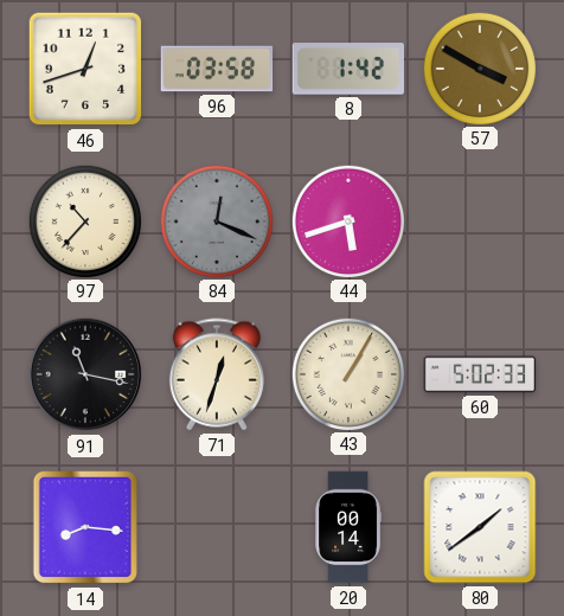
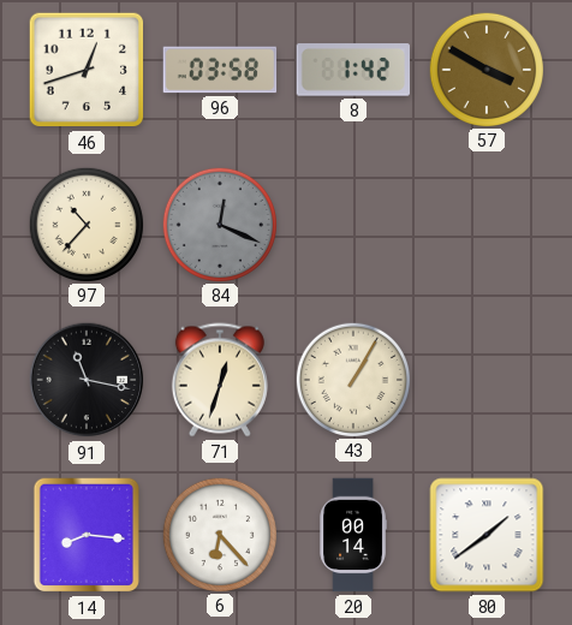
44: 5:42 -> none
60: 5:02 -> none
6: none -> 6:23
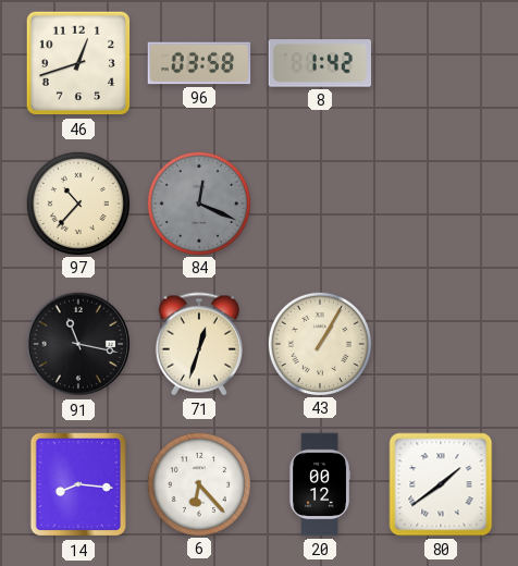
57: 3:50 -> none
20: 00:14 -> 00:12
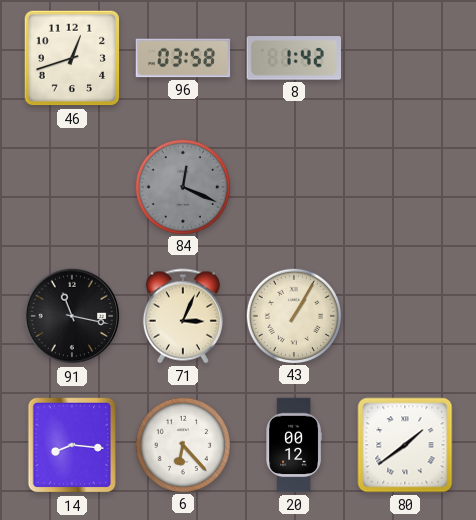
97: 10:37 -> none
71: 12:33 -> 3:04
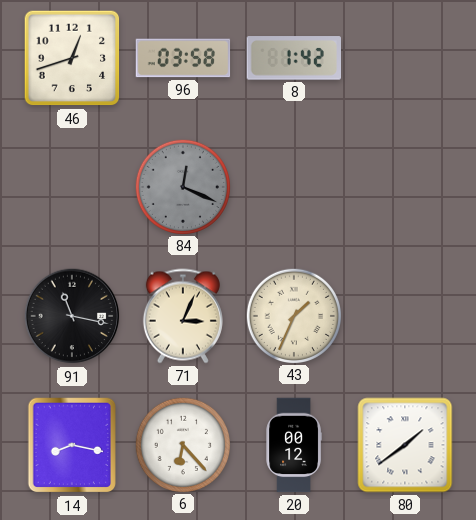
43: 1:05 -> 1:34
14: 8:16 -> 8:17
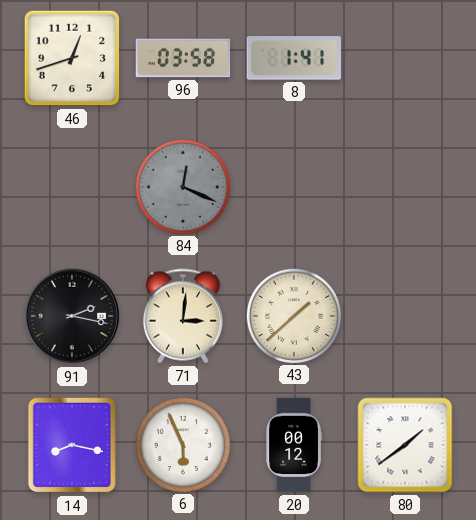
8: 1:42 -> 1:41
91: 11:17 -> 2:17
71: 3:04 -> 3:01
43: 1:34 -> 1:38
6: 6:23 -> 5:56
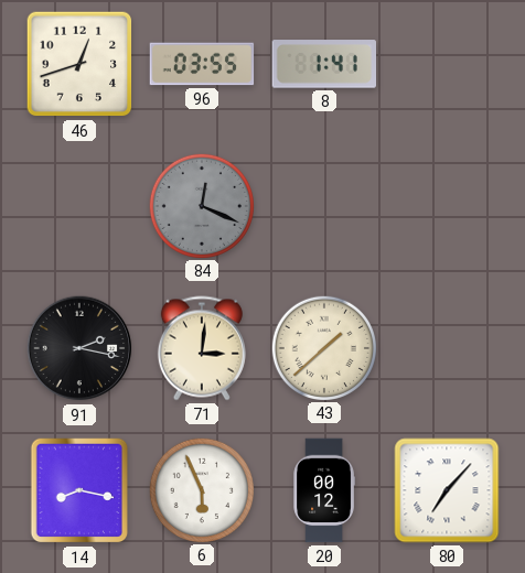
96: 03:58 -> 03:55
80: 1:39 -> 7:07
